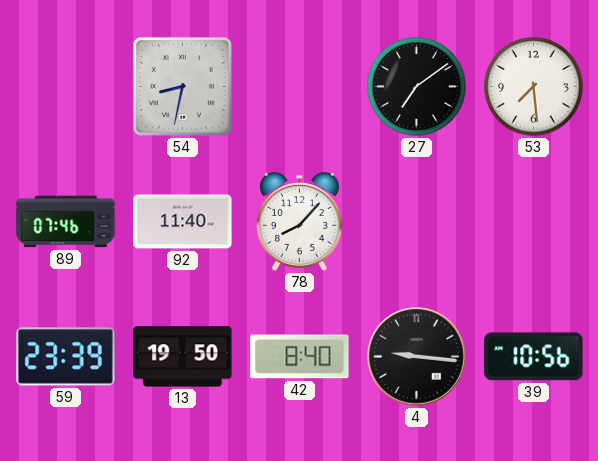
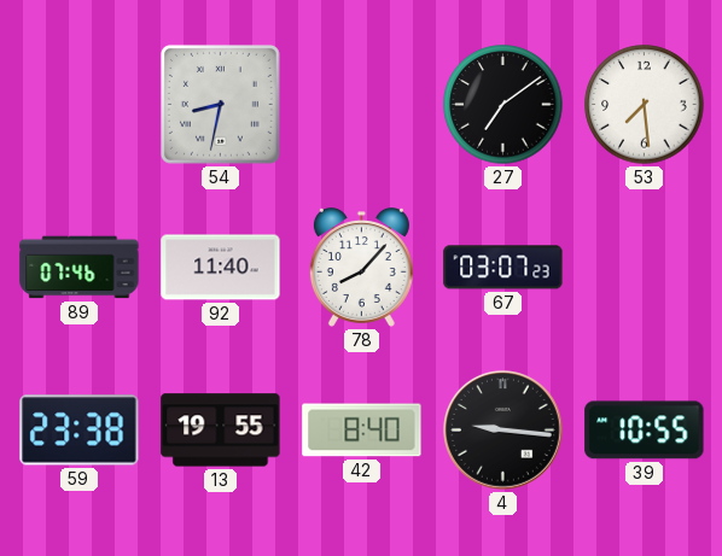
67: none -> 03:07
59: 23:39 -> 23:38
13: 19:50 -> 19:55
39: 10:56 -> 10:55
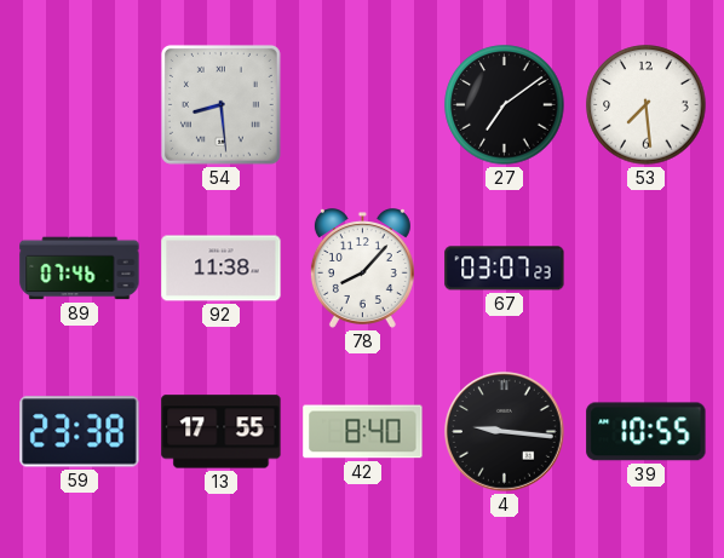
54: 8:32 -> 8:29
92: 11:40 -> 11:38
13: 19:55 -> 17:55
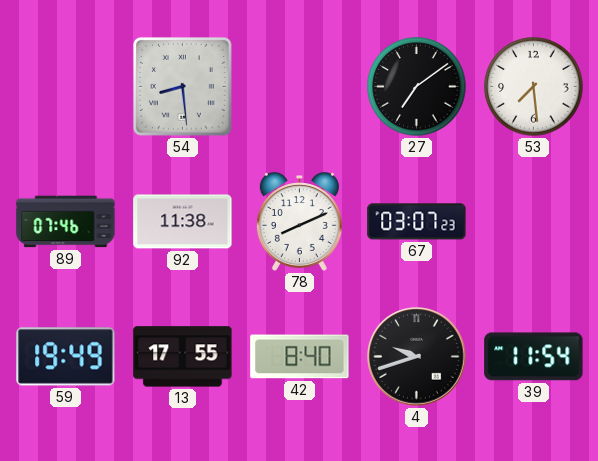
78: 8:07 -> 8:11
59: 23:38 -> 19:49
4: 9:16 -> 9:42
39: 10:55 -> 11:54
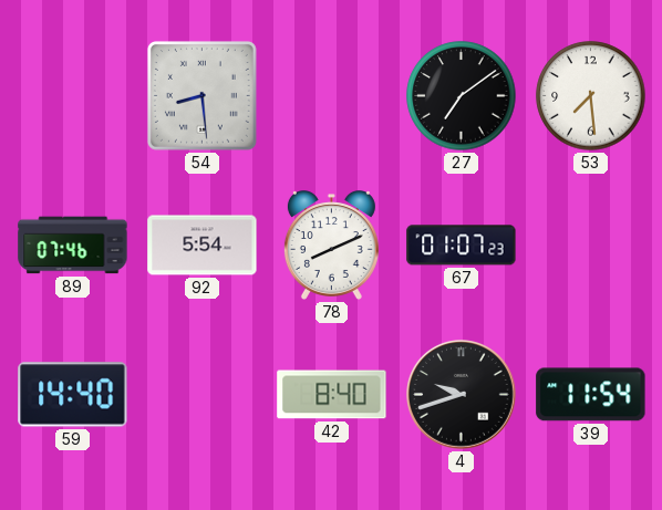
92: 11:38 -> 5:54
67: 03:07 -> 01:07
59: 19:49 -> 14:40
13: 17:55 -> none
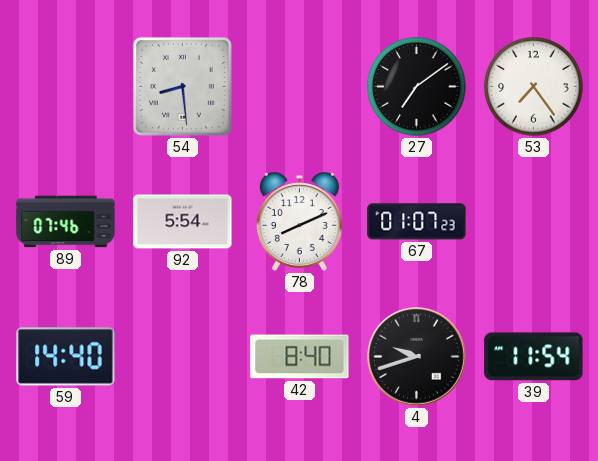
53: 7:29 -> 7:24
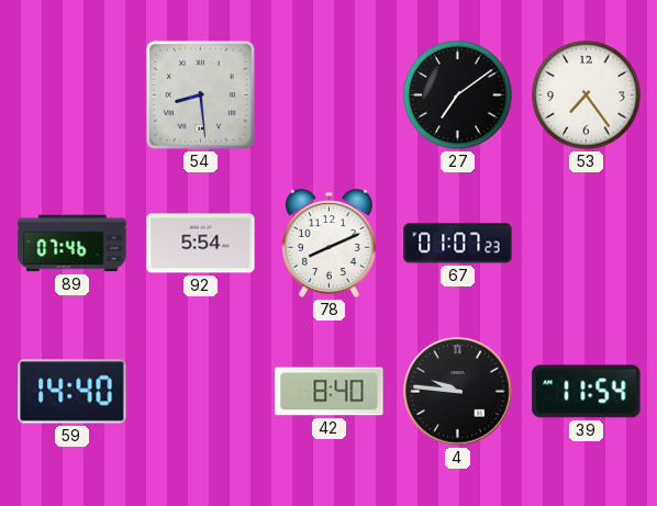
4: 9:42 -> 9:46
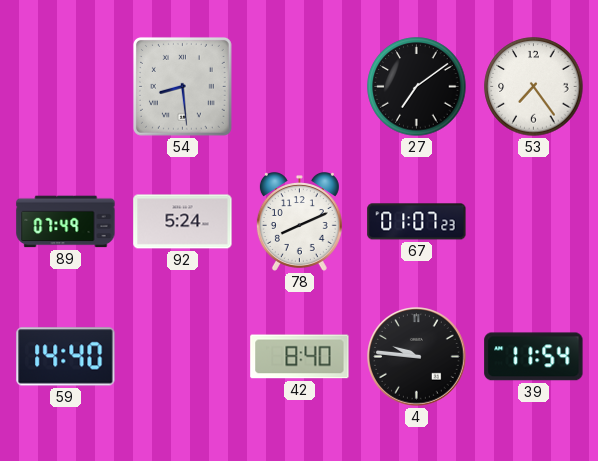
89: 07:46 -> 07:49
92: 5:54 -> 5:24
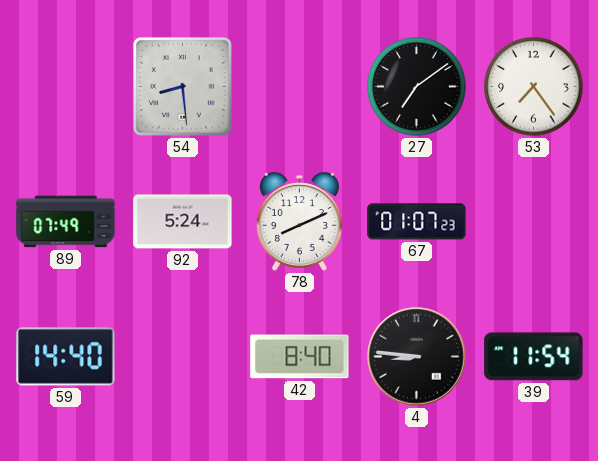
4: 9:46 -> 8:46
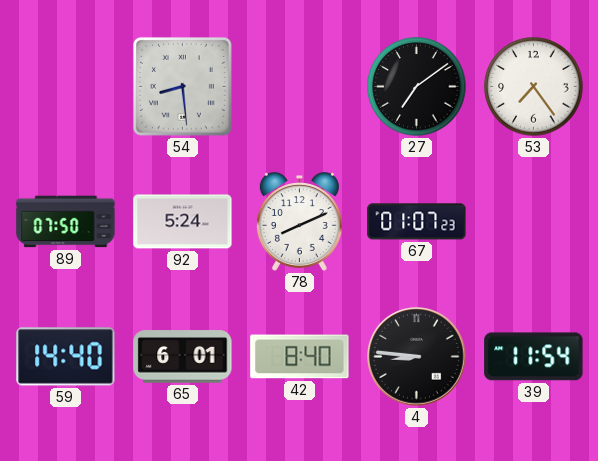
89: 07:49 -> 07:50
65: none -> 6:01
